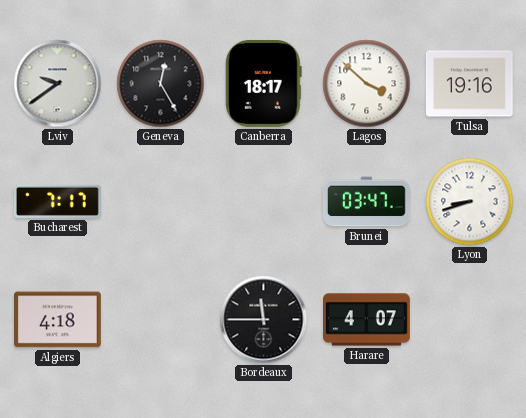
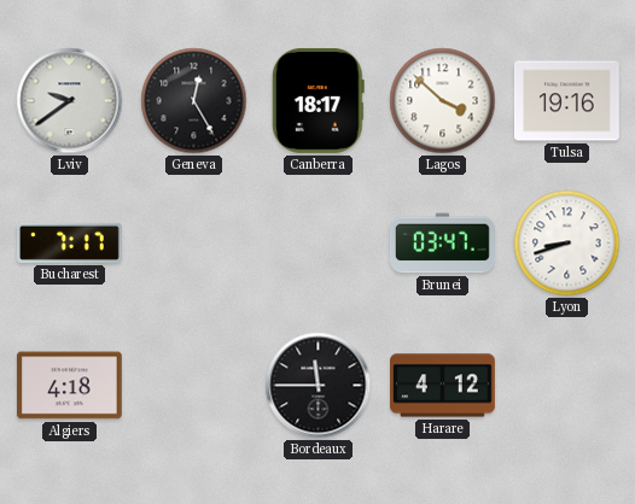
Harare: 4:07 -> 4:12
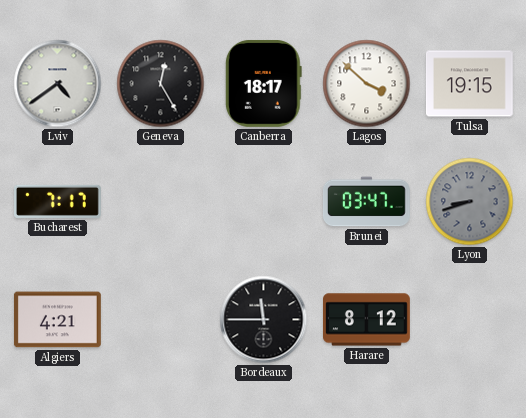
Lviv: 9:39 -> 4:39
Tulsa: 19:16 -> 19:15
Lyon dial: white -> grey
Algiers: 4:18 -> 4:21
Harare: 4:12 -> 8:12
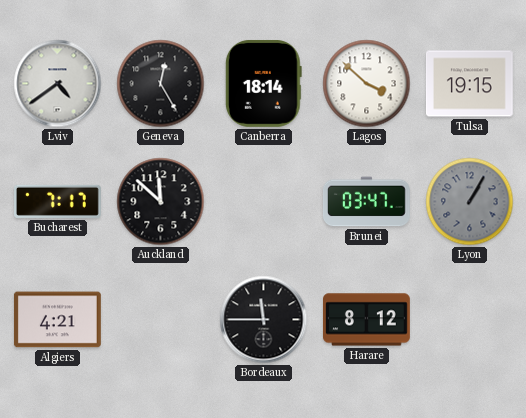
Canberra: 18:17 -> 18:14
Auckland: none -> 11:52
Lyon: 8:42 -> 1:05
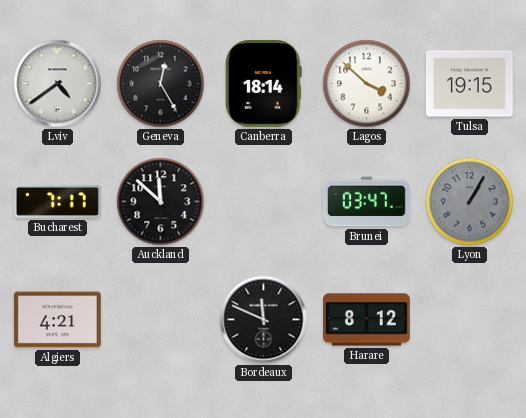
Bordeaux: 11:45 -> 11:49
